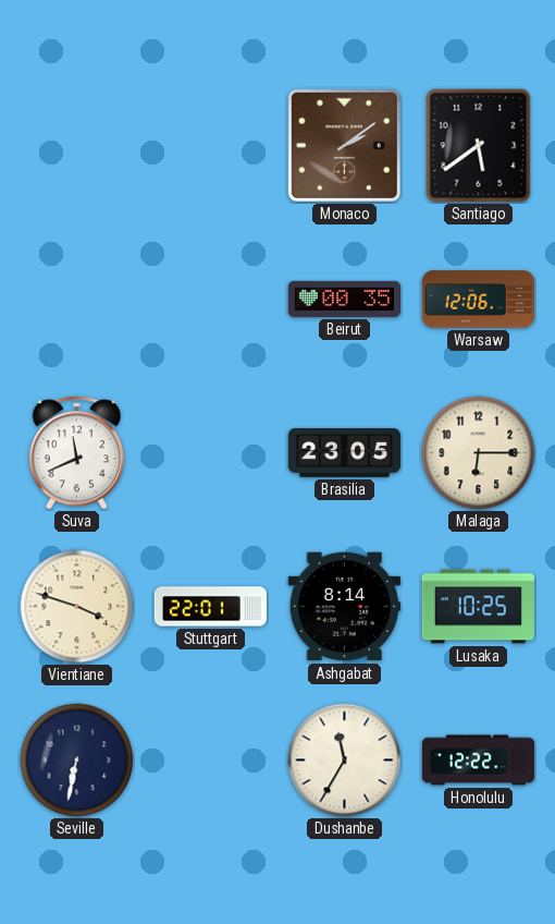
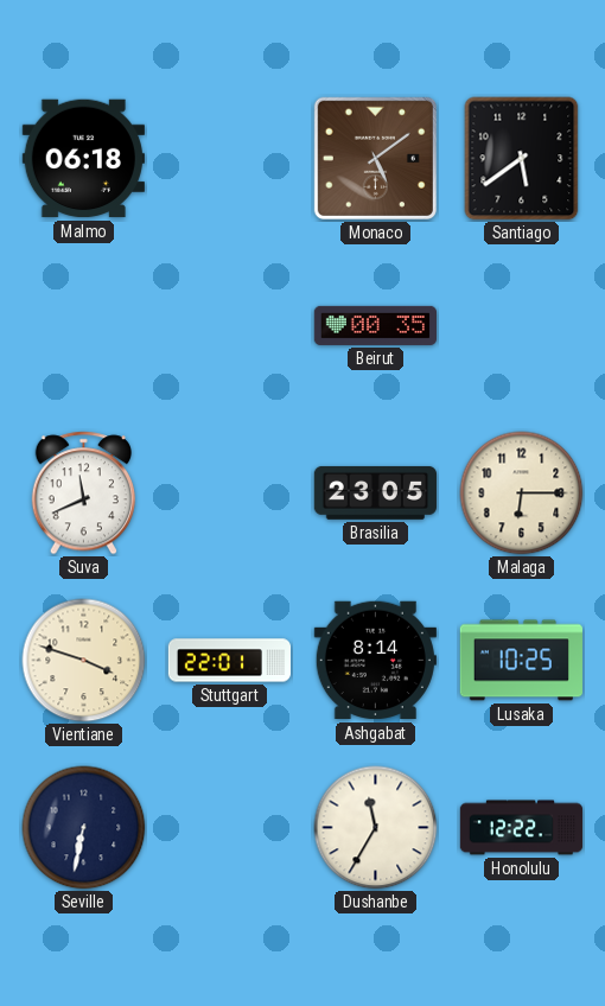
Malmo: none -> 06:18
Monaco: 2:09 -> 5:09
Warsaw: 12:06 -> none
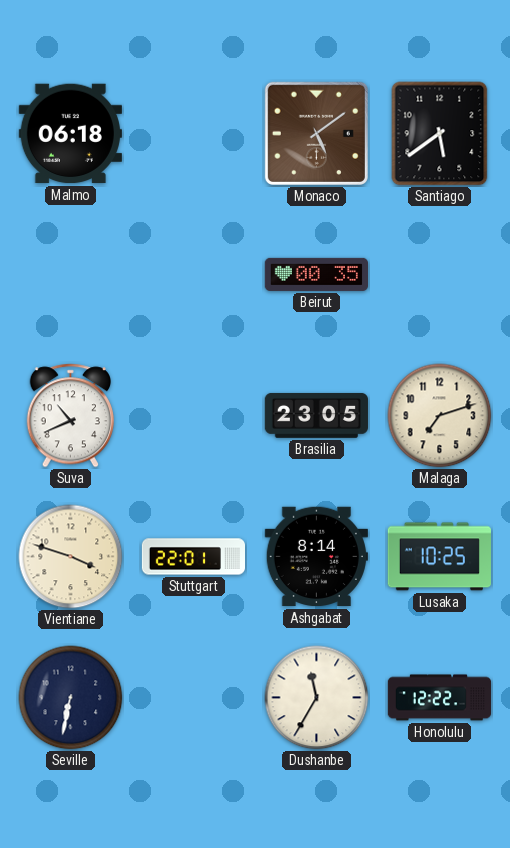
Suva: 11:41 -> 10:41
Malaga: 6:15 -> 7:12
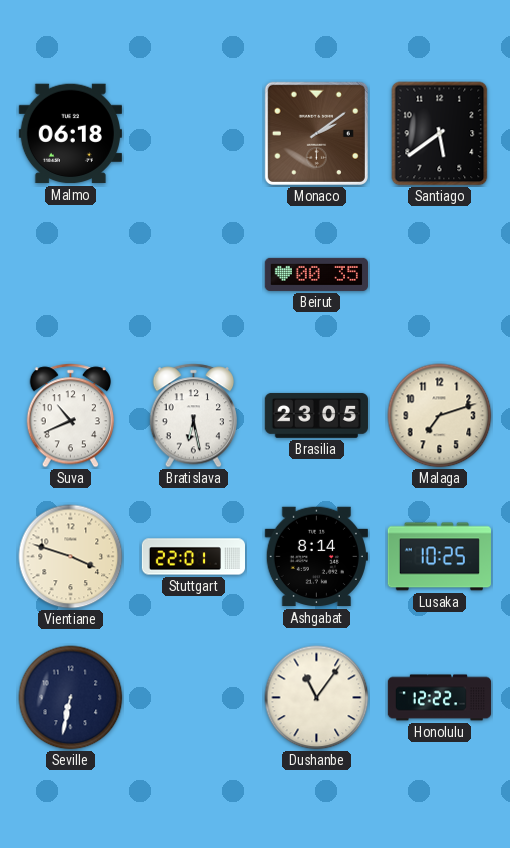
Monaco: 5:09 -> 2:09
Bratislava: none -> 6:28
Dushanbe: 11:35 -> 11:06
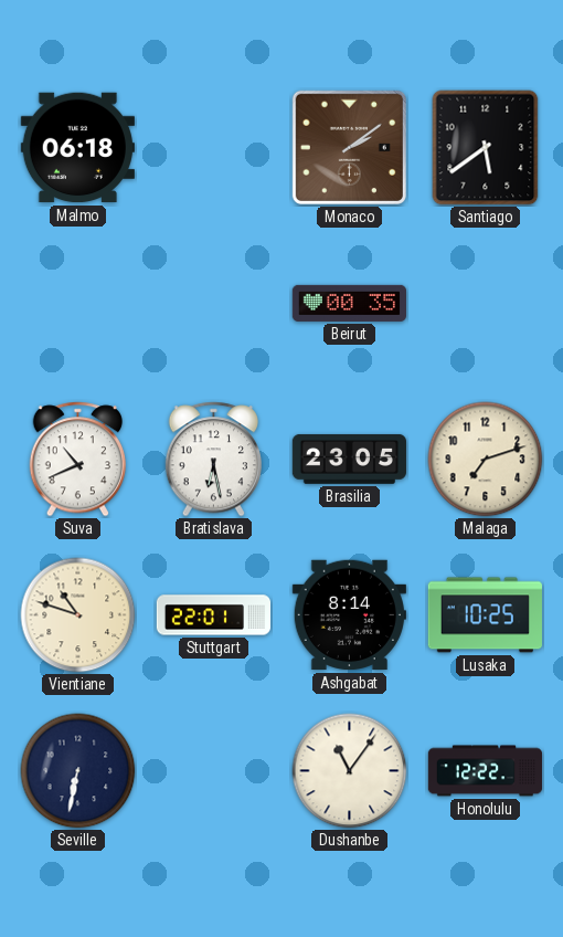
Vientiane: 3:48 -> 10:48
